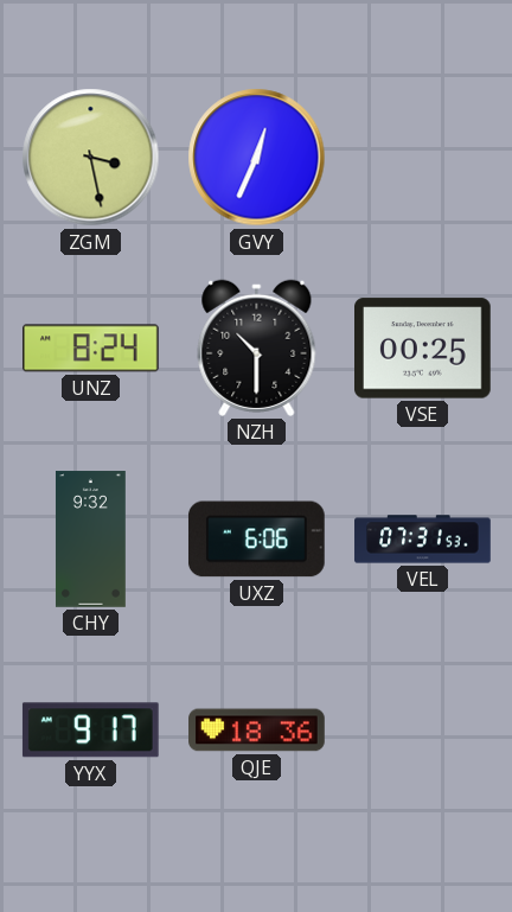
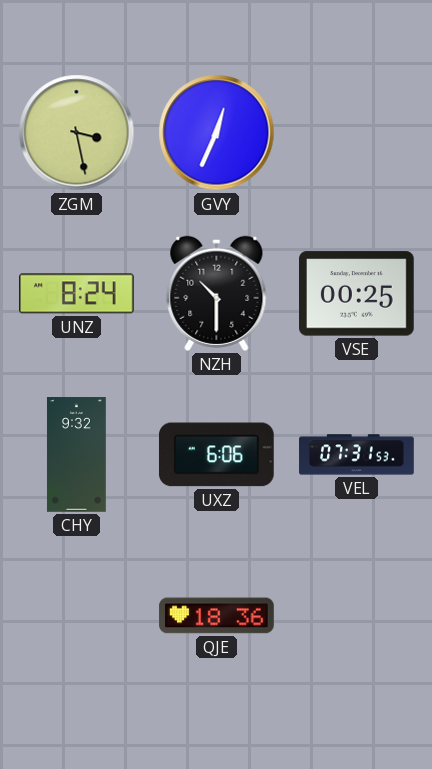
YYX: 9:17 -> none
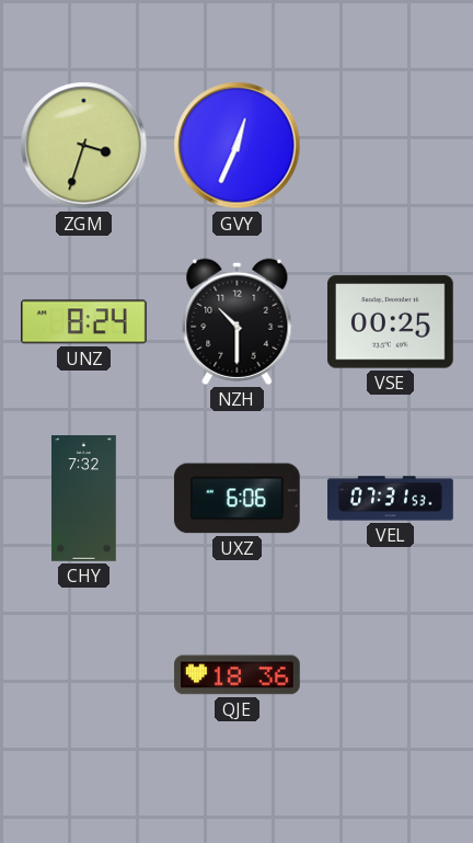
ZGM: 3:28 -> 3:33
CHY: 9:32 -> 7:32
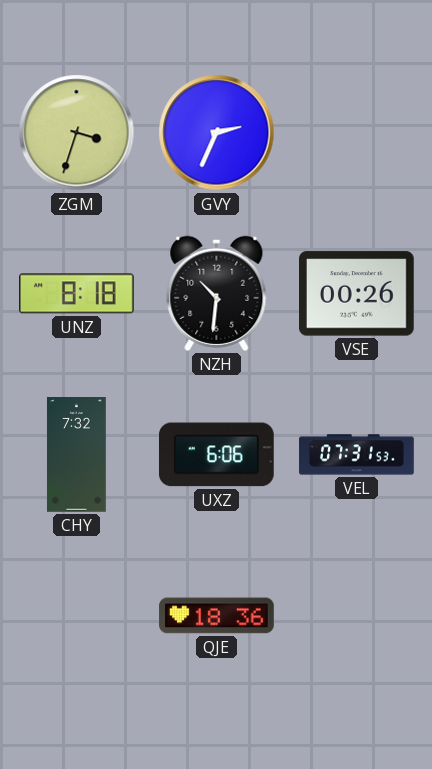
GVY: 12:34 -> 2:34
UNZ: 8:24 -> 8:18
NZH: 10:30 -> 10:31
VSE: 00:25 -> 00:26
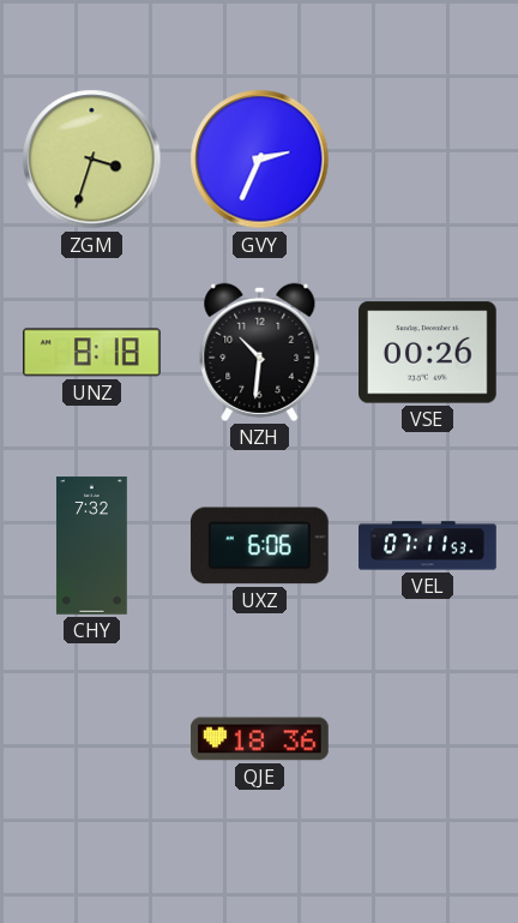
VEL: 07:31 -> 07:11
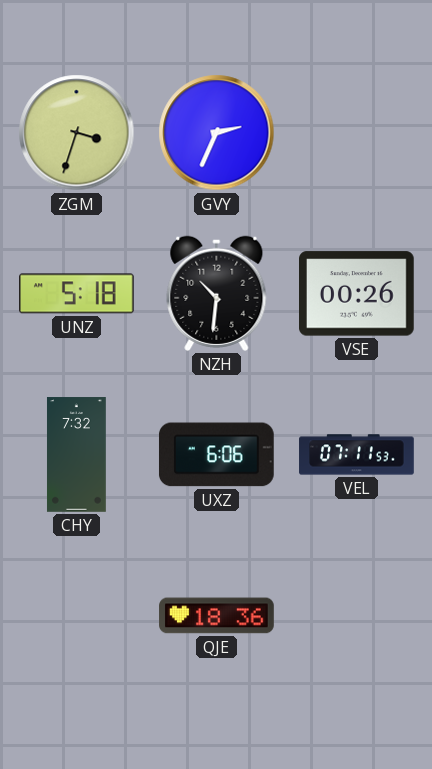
UNZ: 8:18 -> 5:18
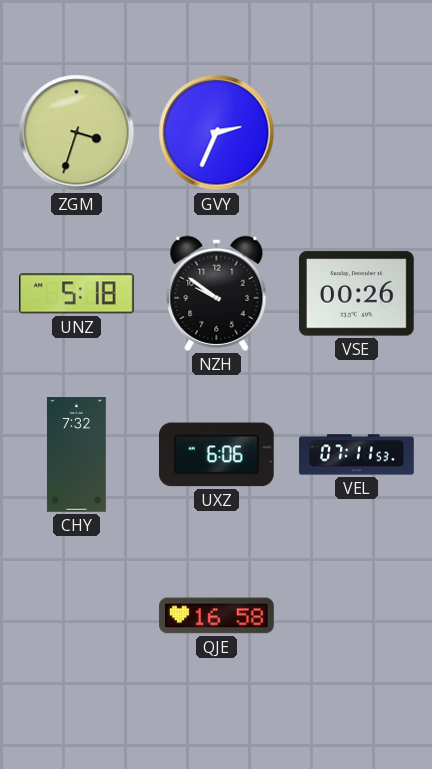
NZH: 10:31 -> 9:51
QJE: 18:36 -> 16:58
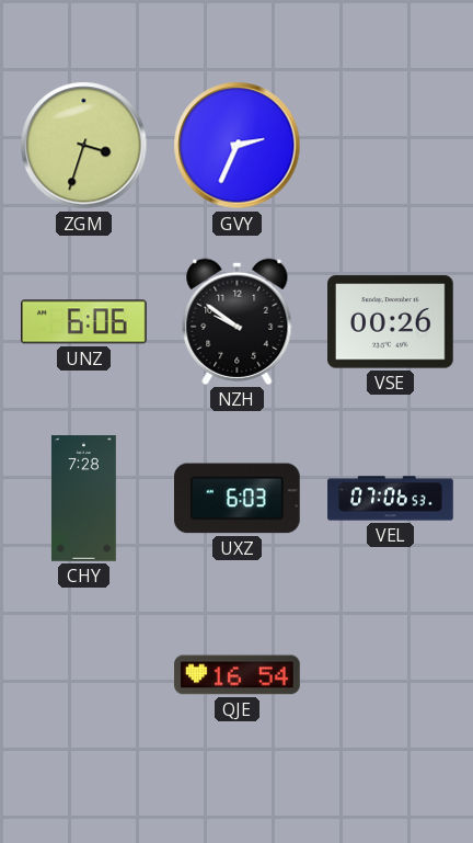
UNZ: 5:18 -> 6:06
CHY: 7:32 -> 7:28
UXZ: 6:06 -> 6:03
VEL: 07:11 -> 07:06
QJE: 16:58 -> 16:54
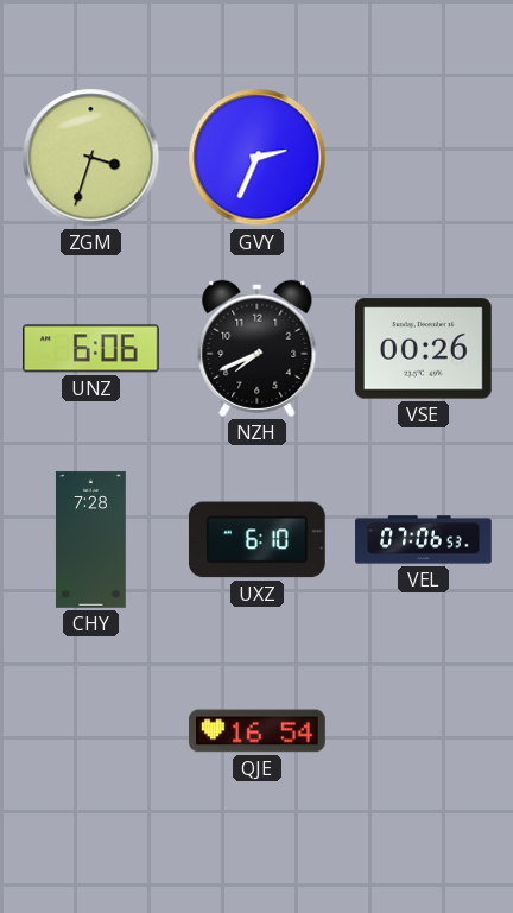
NZH: 9:51 -> 7:41
UXZ: 6:03 -> 6:10
